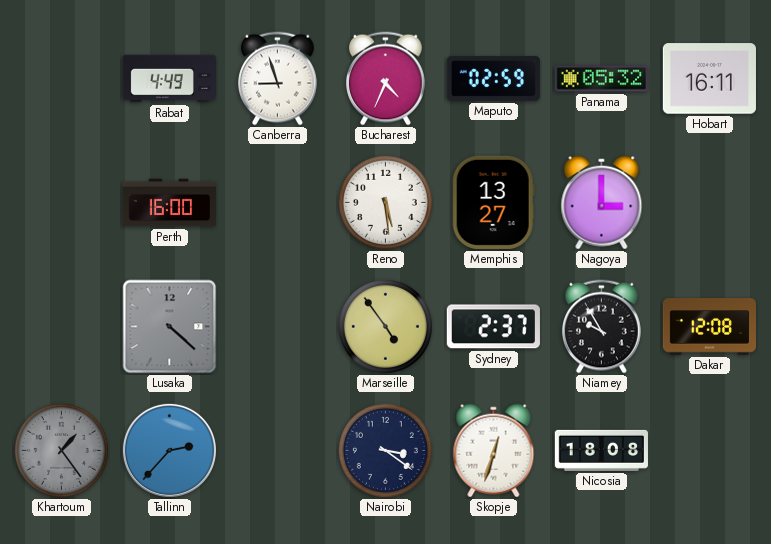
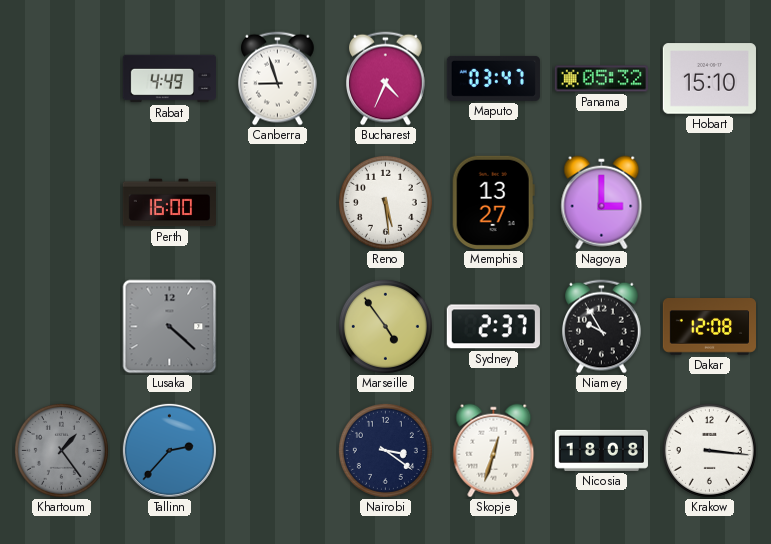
Maputo: 02:59 -> 03:47
Hobart: 16:11 -> 15:10
Krakow: none -> 3:16
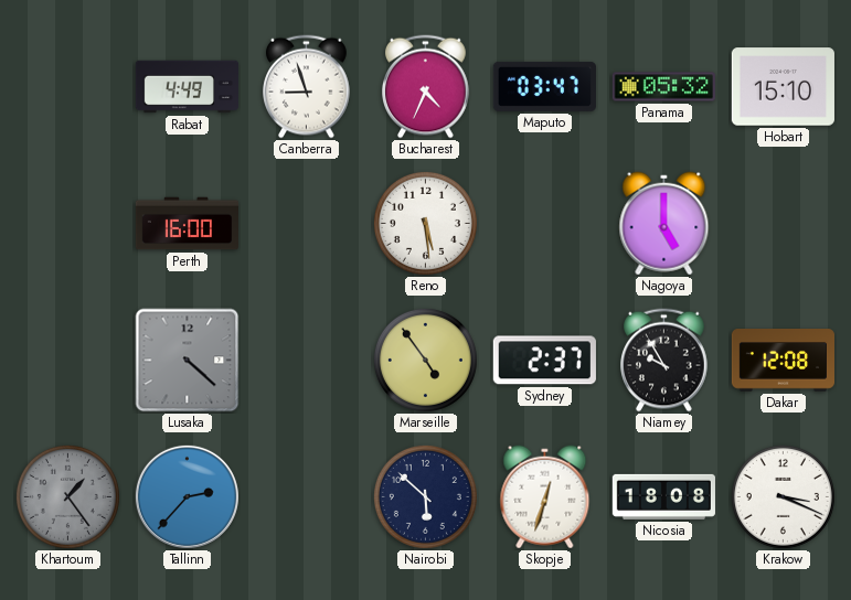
Memphis: 13:27 -> none
Nagoya: 3:00 -> 5:00
Nairobi: 3:21 -> 5:52
Krakow: 3:16 -> 3:19
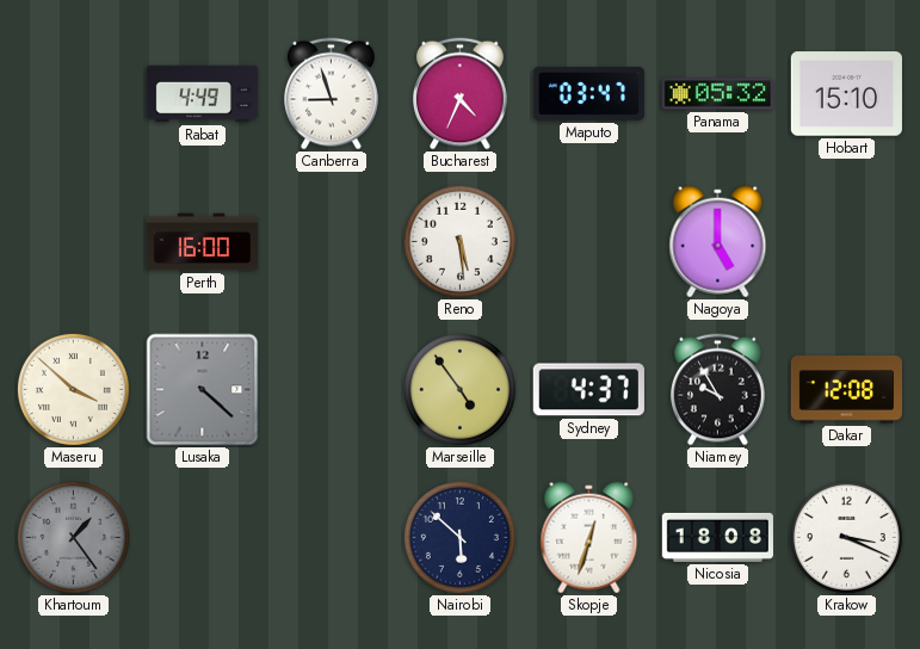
Maseru: none -> 3:52
Sydney: 2:37 -> 4:37
Tallinn: 2:37 -> none
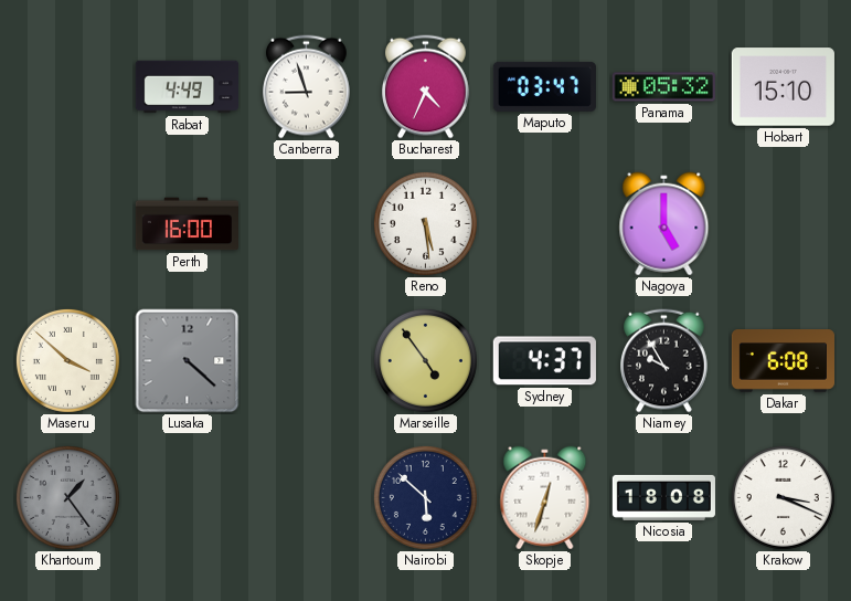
Dakar: 12:08 -> 6:08
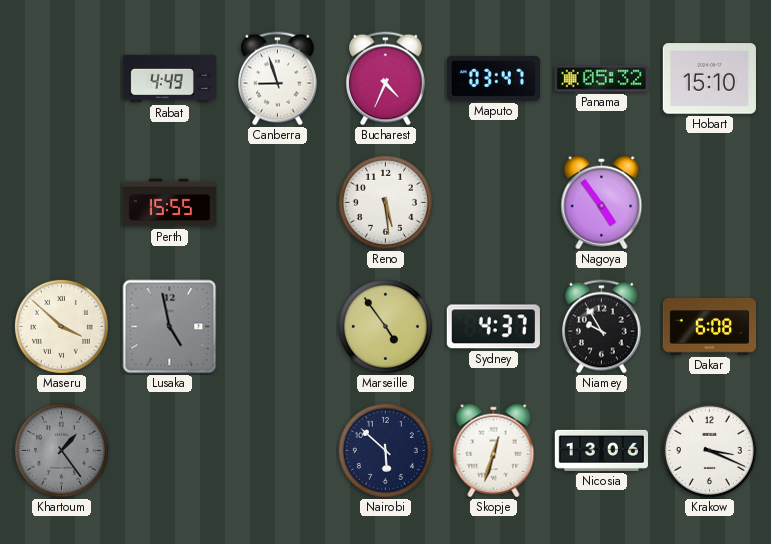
Perth: 16:00 -> 15:55
Nagoya: 5:00 -> 4:54
Lusaka: 4:22 -> 4:58
Nicosia: 18:08 -> 13:06
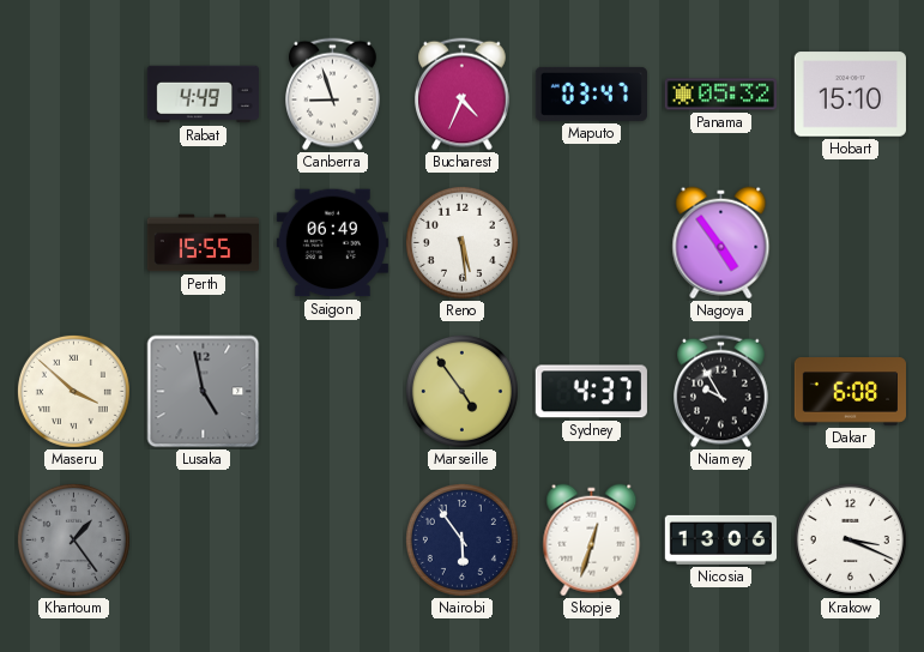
Saigon: none -> 06:49
Nairobi: 5:52 -> 5:54
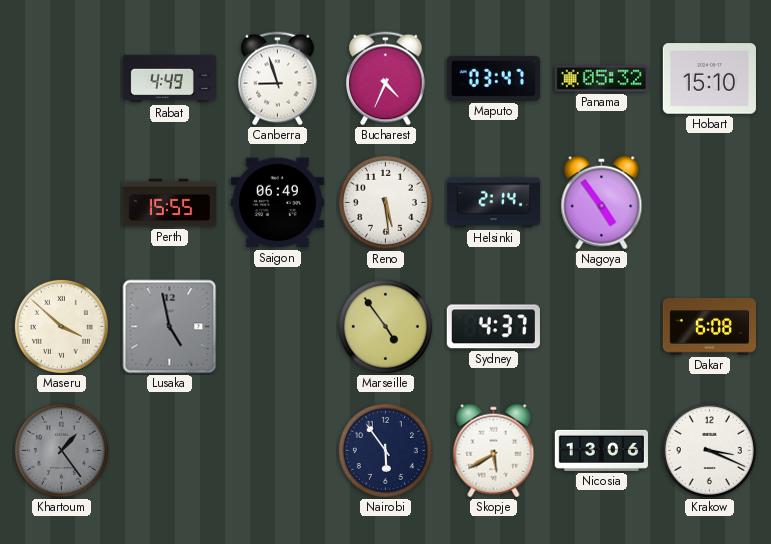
Helsinki: none -> 2:14
Niamey: 9:55 -> none
Skopje: 12:33 -> 5:40
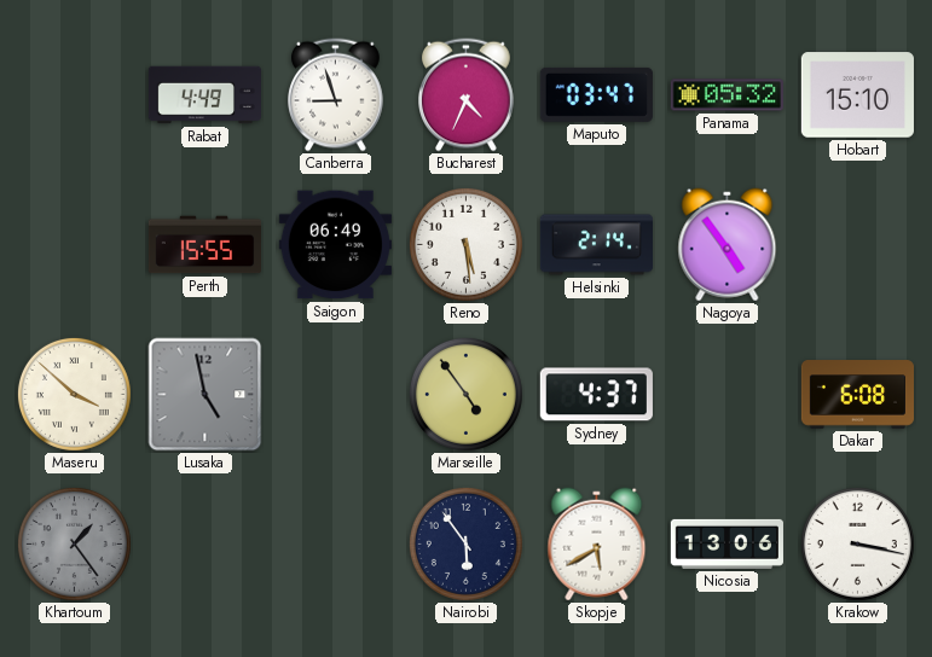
Krakow: 3:19 -> 3:17
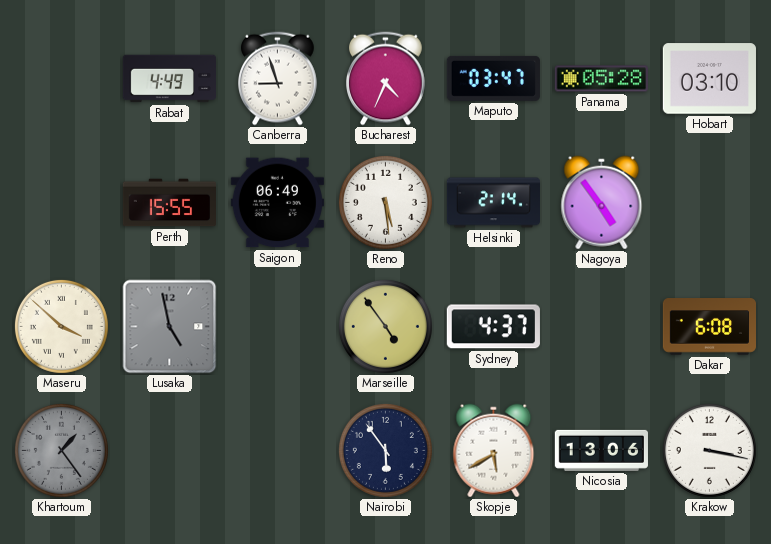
Panama: 05:32 -> 05:28
Hobart: 15:10 -> 03:10
